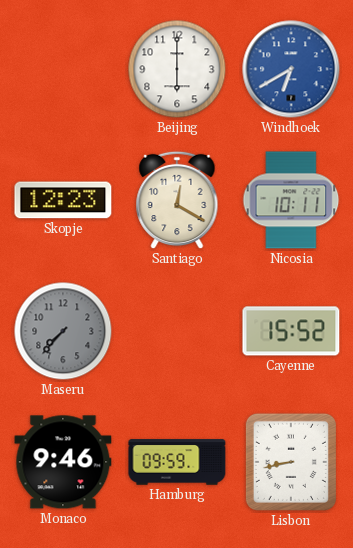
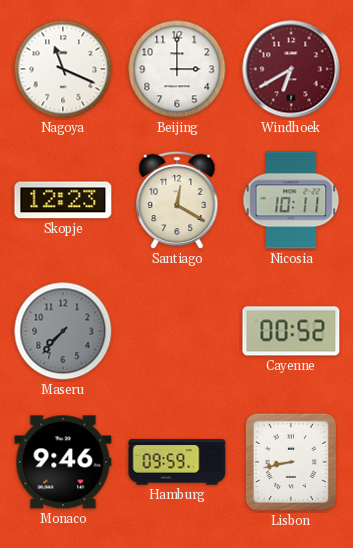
Nagoya: none -> 11:19
Beijing: 6:00 -> 3:00
Windhoek dial: blue -> burgundy
Cayenne: 15:52 -> 00:52
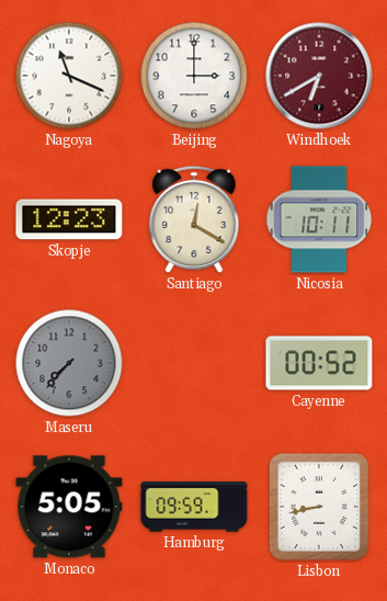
Monaco: 9:46 -> 5:05
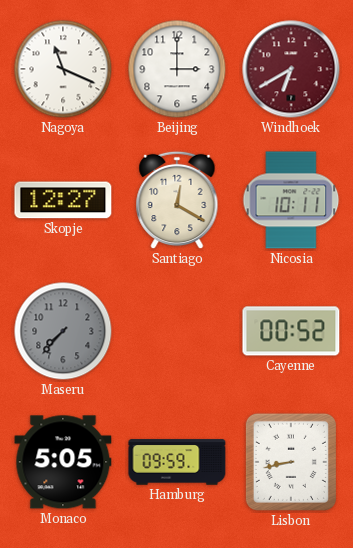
Skopje: 12:23 -> 12:27
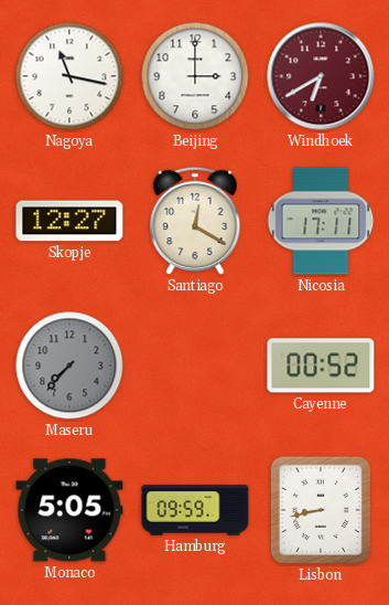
Nagoya: 11:19 -> 11:17
Nicosia: 10:11 -> 17:11
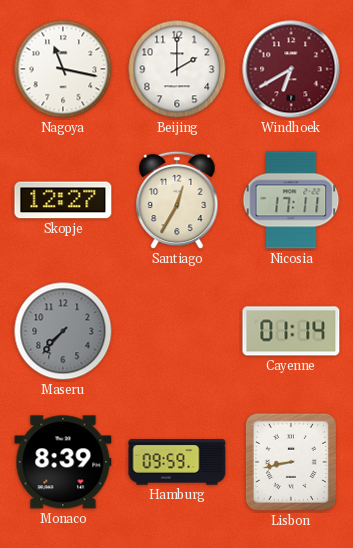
Beijing: 3:00 -> 2:00
Santiago: 12:20 -> 12:35
Cayenne: 00:52 -> 01:14
Monaco: 5:05 -> 8:39
